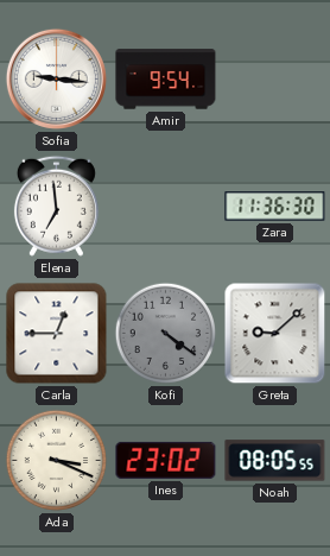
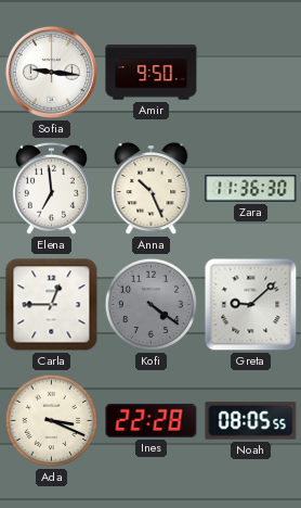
Amir: 9:54 -> 9:50
Anna: none -> 10:26
Ines: 23:02 -> 22:28
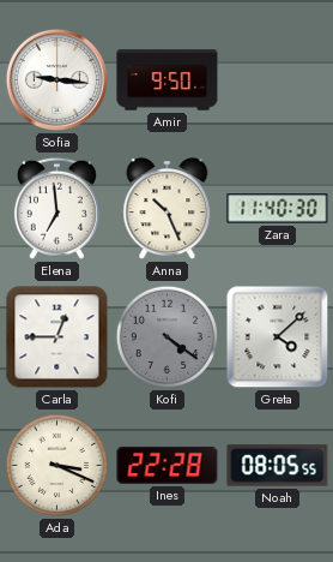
Zara: 11:36 -> 11:40
Greta: 9:08 -> 4:08
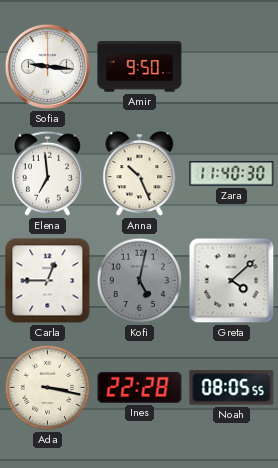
Kofi: 4:21 -> 5:02
Ada: 3:19 -> 3:17
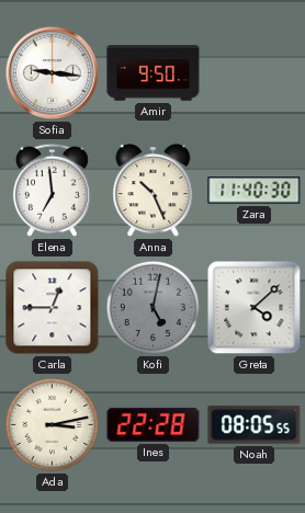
Ada: 3:17 -> 3:13
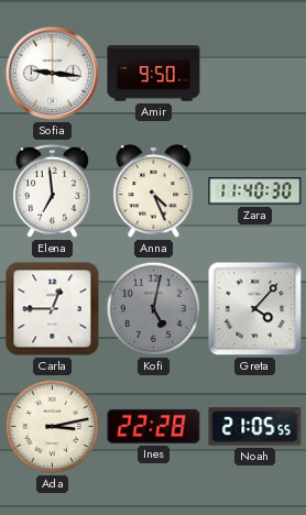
Anna: 10:26 -> 4:26
Greta: 4:08 -> 4:07
Noah: 08:05 -> 21:05
